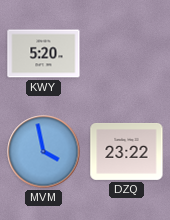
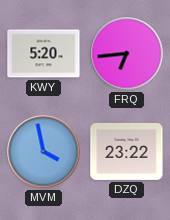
FRQ: none -> 6:44
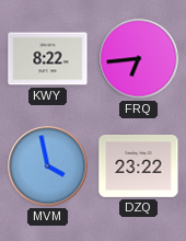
KWY: 5:20 -> 8:22
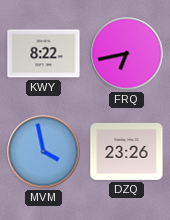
FRQ: 6:44 -> 6:43
DZQ: 23:22 -> 23:26
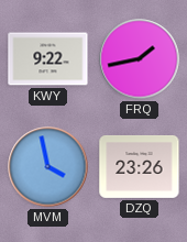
KWY: 8:22 -> 9:22
FRQ: 6:43 -> 1:43
